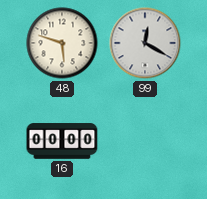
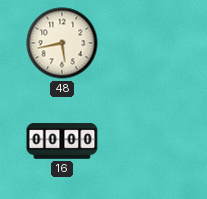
48: 5:48 -> 5:43
99: 12:20 -> none
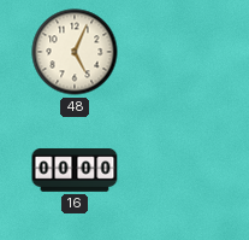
48: 5:43 -> 5:04
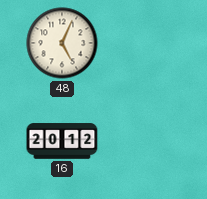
16: 00:00 -> 20:12
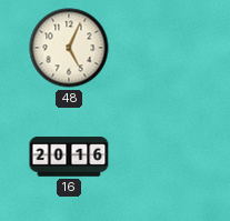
16: 20:12 -> 20:16
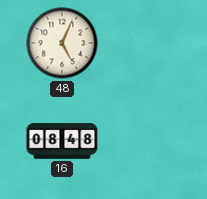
16: 20:16 -> 08:48
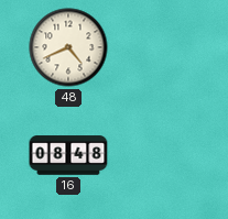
48: 5:04 -> 4:41
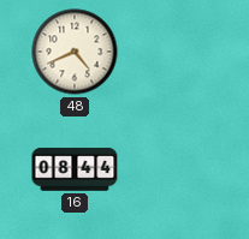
16: 08:48 -> 08:44
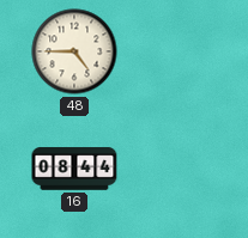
48: 4:41 -> 4:45
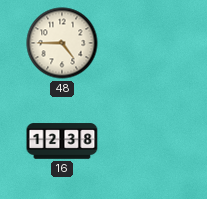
16: 08:44 -> 12:38
